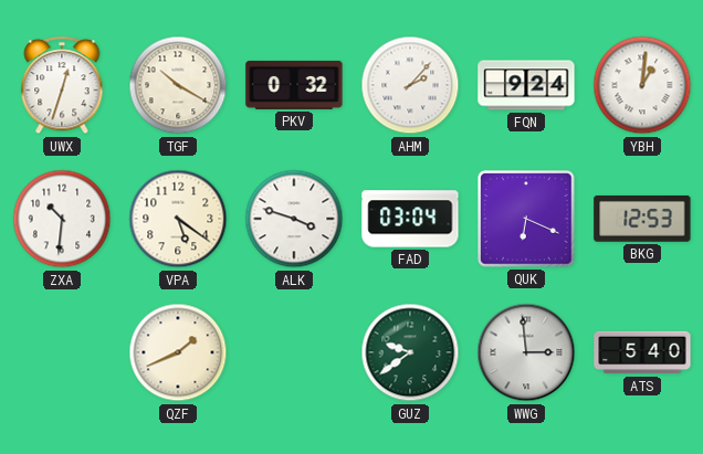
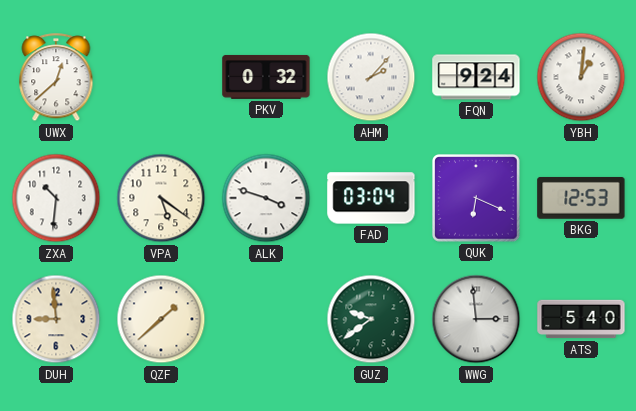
UWX: 12:33 -> 12:38
TGF: 10:20 -> none
DUH: none -> 8:59
QZF: 1:41 -> 1:38
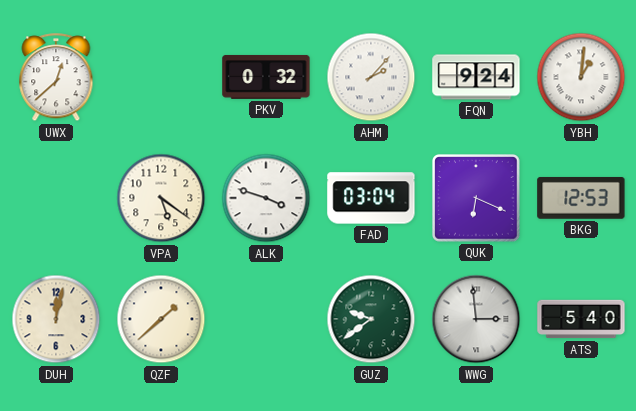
ZXA: 10:31 -> none
DUH: 8:59 -> 12:02
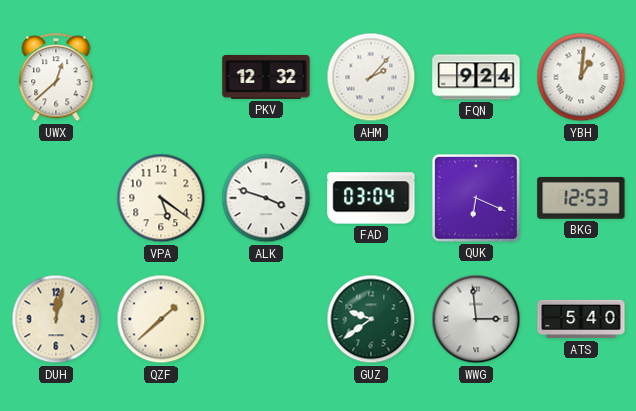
PKV: 0:32 -> 12:32
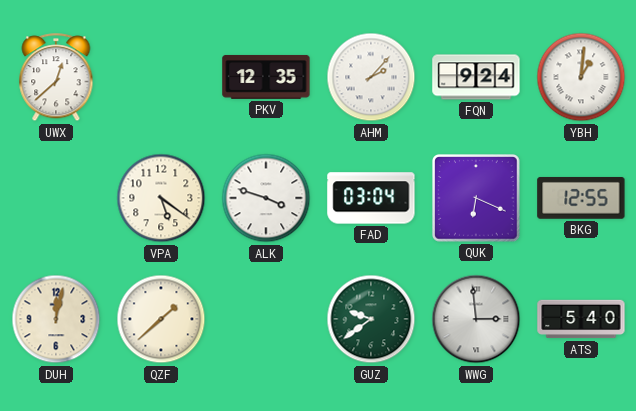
PKV: 12:32 -> 12:35
BKG: 12:53 -> 12:55
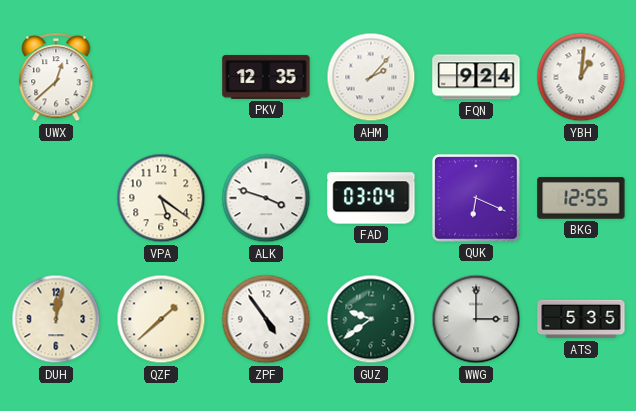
ZPF: none -> 4:54
WWG: 2:59 -> 3:00
ATS: 5:40 -> 5:35
